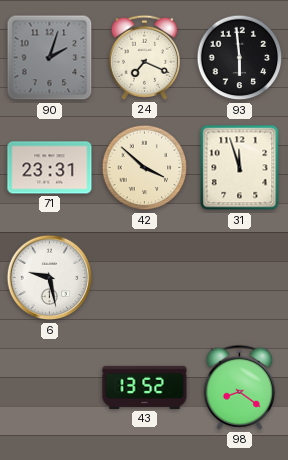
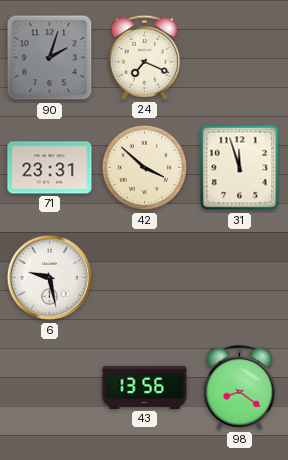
93: 5:59 -> none
43: 13:52 -> 13:56
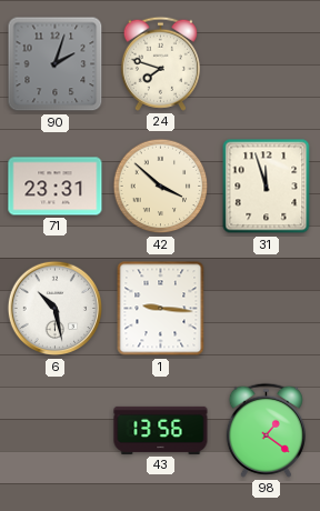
24: 7:19 -> 7:48
6: 9:28 -> 10:28
1: none -> 9:16
98: 8:21 -> 1:21
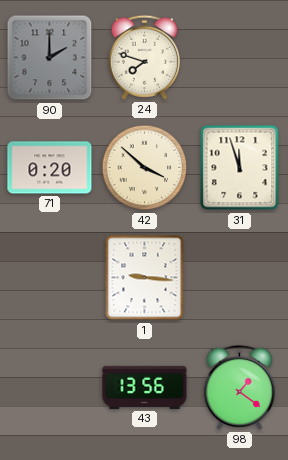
90: 2:03 -> 2:00
71: 23:31 -> 0:20
6: 10:28 -> none
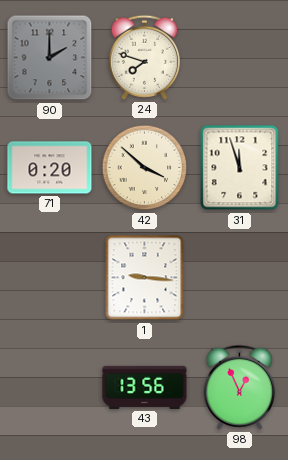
98: 1:21 -> 12:56
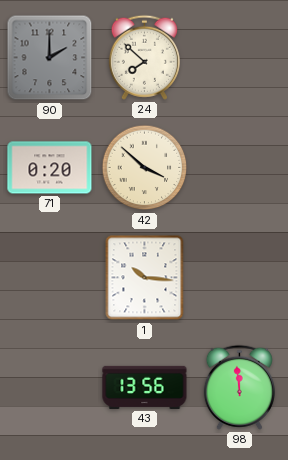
24: 7:48 -> 7:52
31: 11:57 -> none
1: 9:16 -> 10:16
98: 12:56 -> 11:59
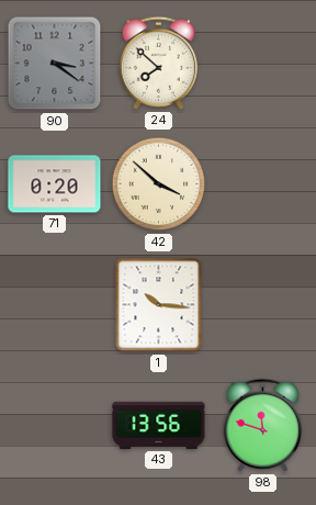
90: 2:00 -> 3:21
98: 11:59 -> 11:48
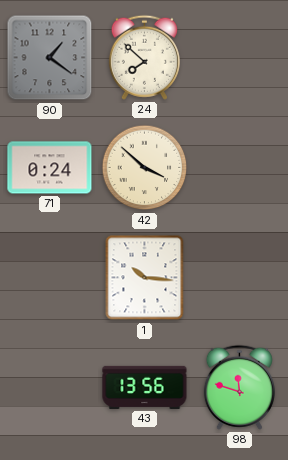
90: 3:21 -> 1:21
71: 0:20 -> 0:24
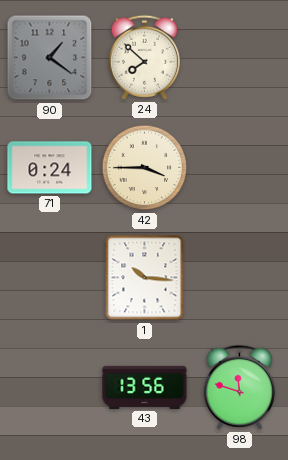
42: 3:52 -> 3:45
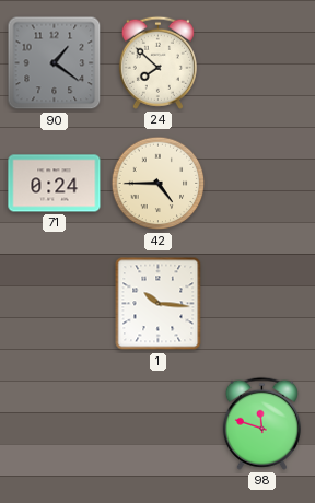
42: 3:45 -> 4:45
43: 13:56 -> none
